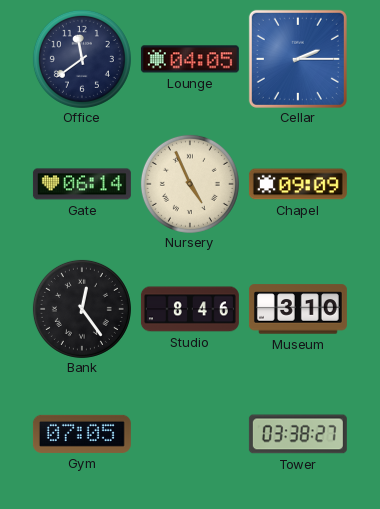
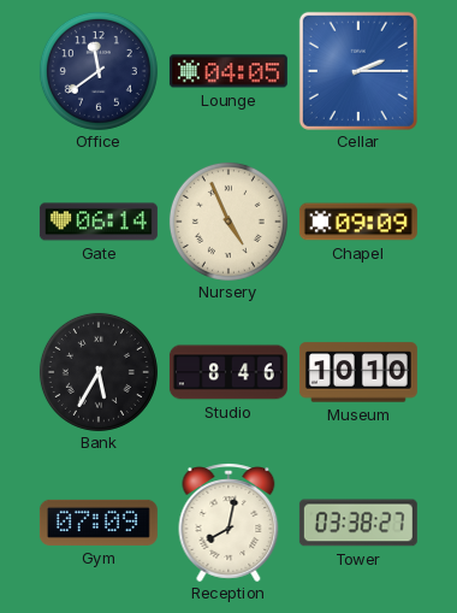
Bank: 12:24 -> 5:35
Museum: 3:10 -> 10:10
Gym: 07:05 -> 07:09
Reception: none -> 8:02
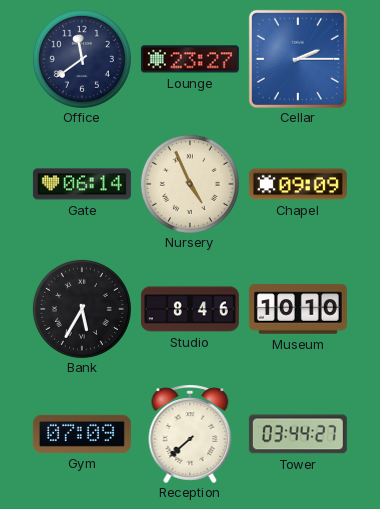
Lounge: 04:05 -> 23:27
Reception: 8:02 -> 7:38
Tower: 03:38 -> 03:44
